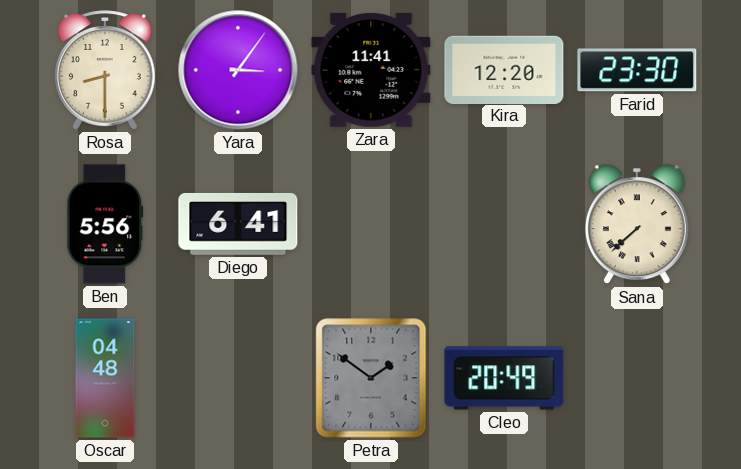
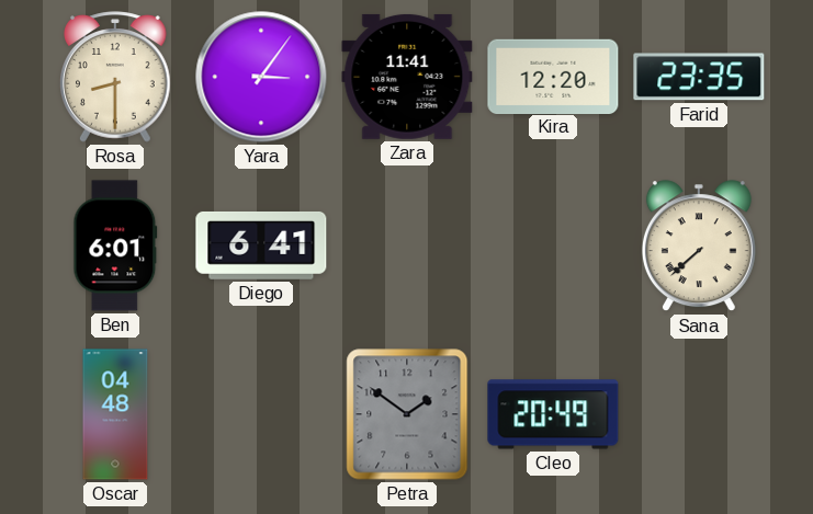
Farid: 23:30 -> 23:35
Ben: 5:56 -> 6:01
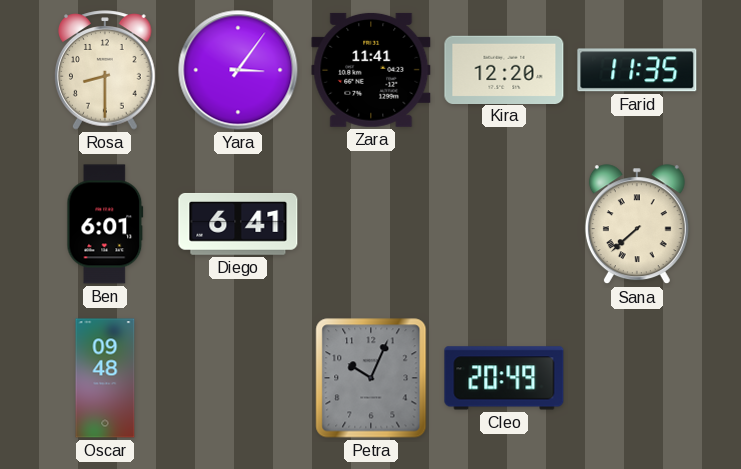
Farid: 23:35 -> 11:35
Oscar: 04:48 -> 09:48
Petra: 1:51 -> 10:04
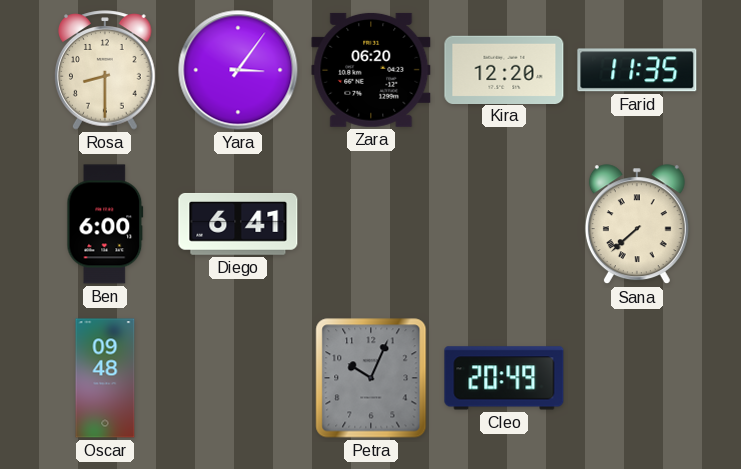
Zara: 11:41 -> 06:20
Ben: 6:01 -> 6:00
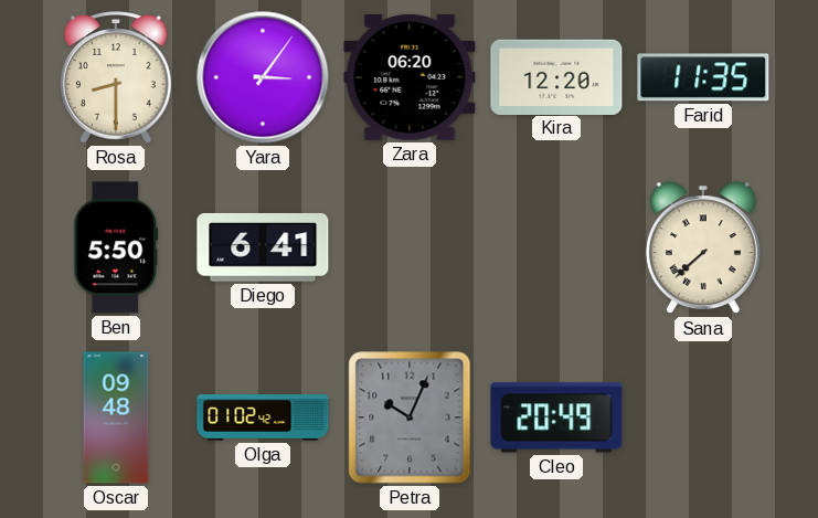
Ben: 6:00 -> 5:50
Olga: none -> 01:02
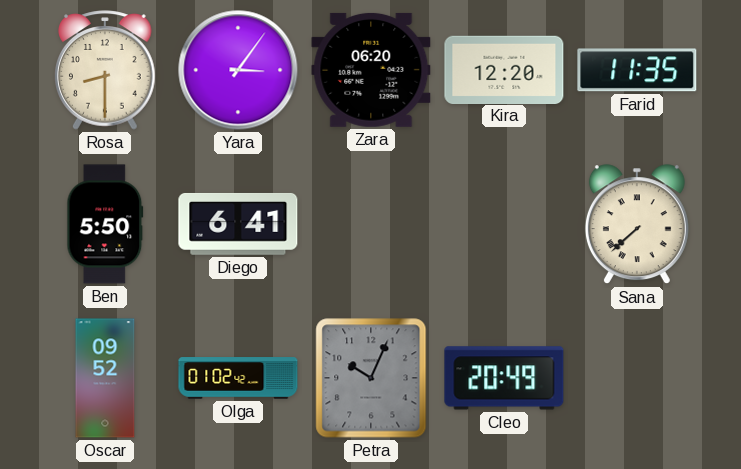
Oscar: 09:48 -> 09:52
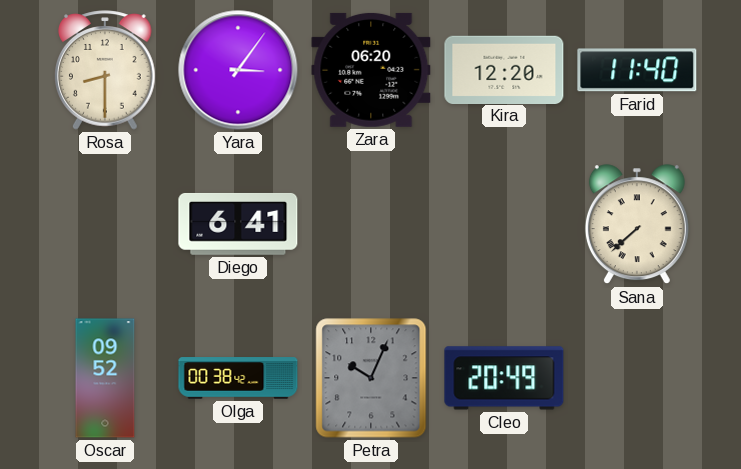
Farid: 11:35 -> 11:40
Ben: 5:50 -> none
Olga: 01:02 -> 00:38
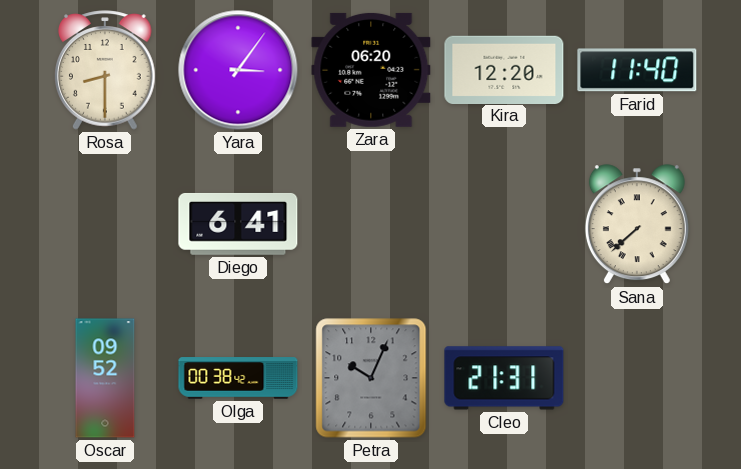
Cleo: 20:49 -> 21:31
